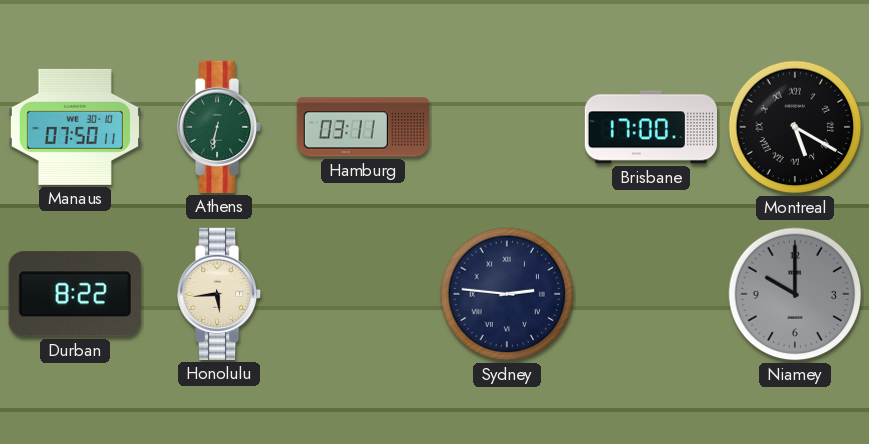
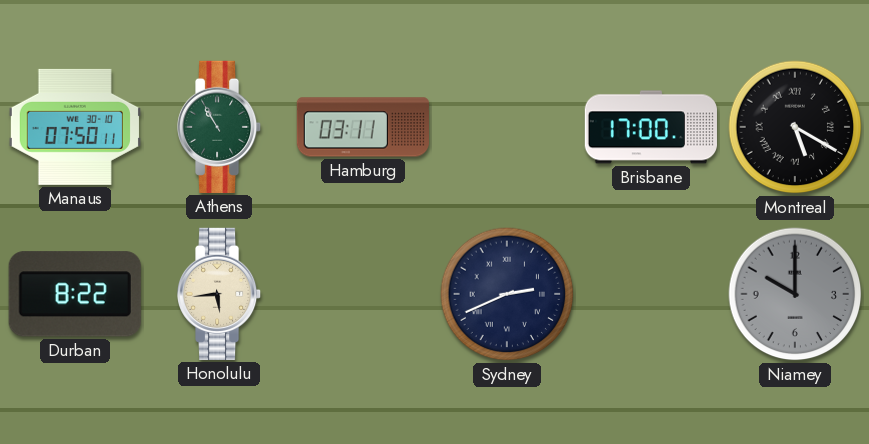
Athens: 6:32 -> 10:55
Sydney: 2:46 -> 2:41
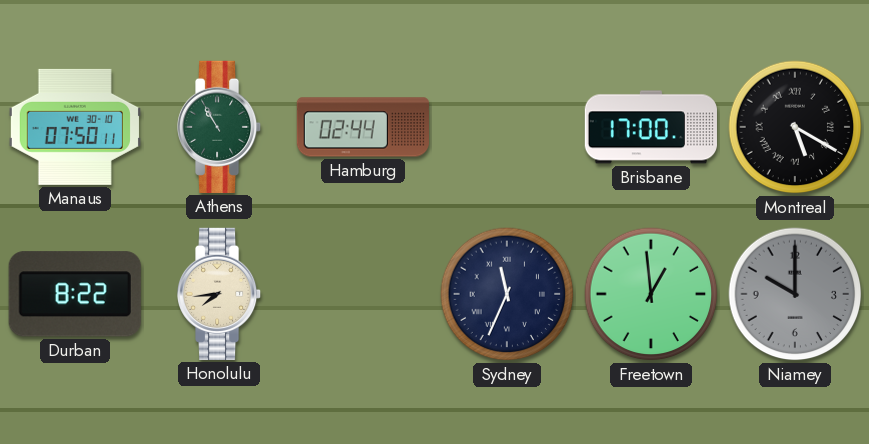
Hamburg: 03:11 -> 02:44
Honolulu: 5:44 -> 7:44
Sydney: 2:41 -> 11:34
Freetown: none -> 12:59
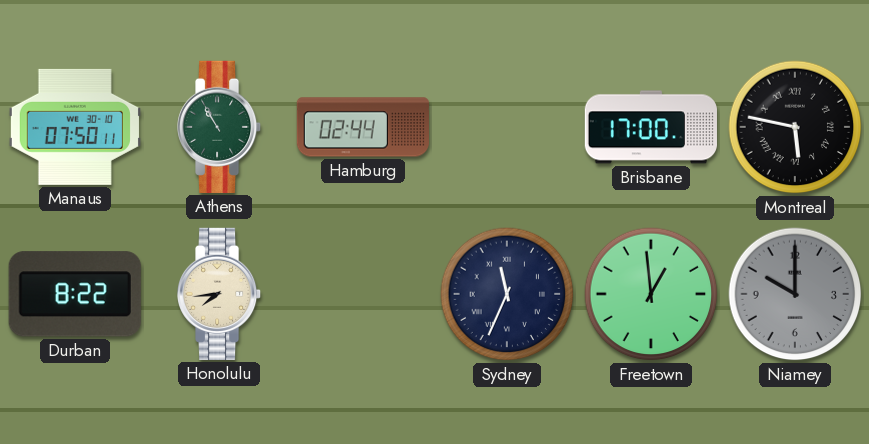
Montreal: 5:20 -> 5:47
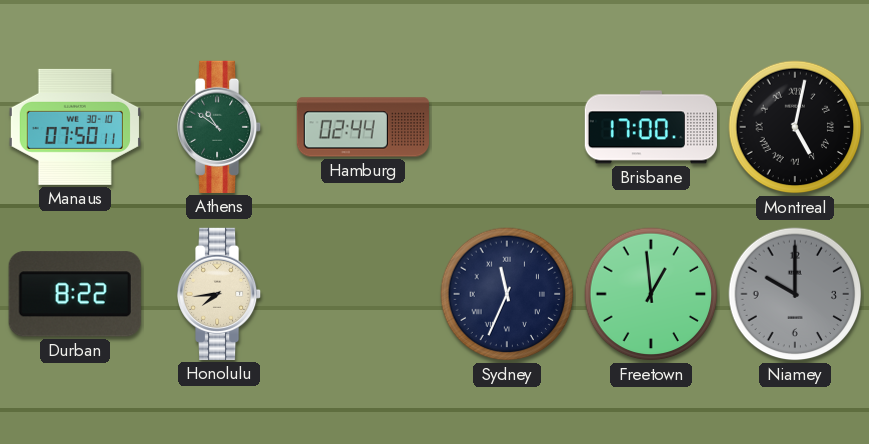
Athens: 10:55 -> 10:51
Montreal: 5:47 -> 5:02
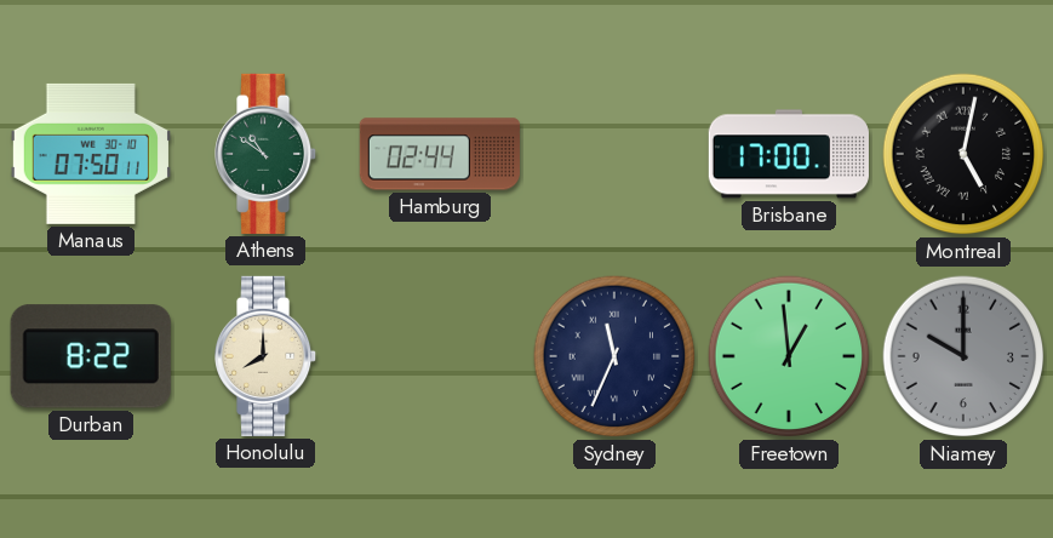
Honolulu: 7:44 -> 8:00
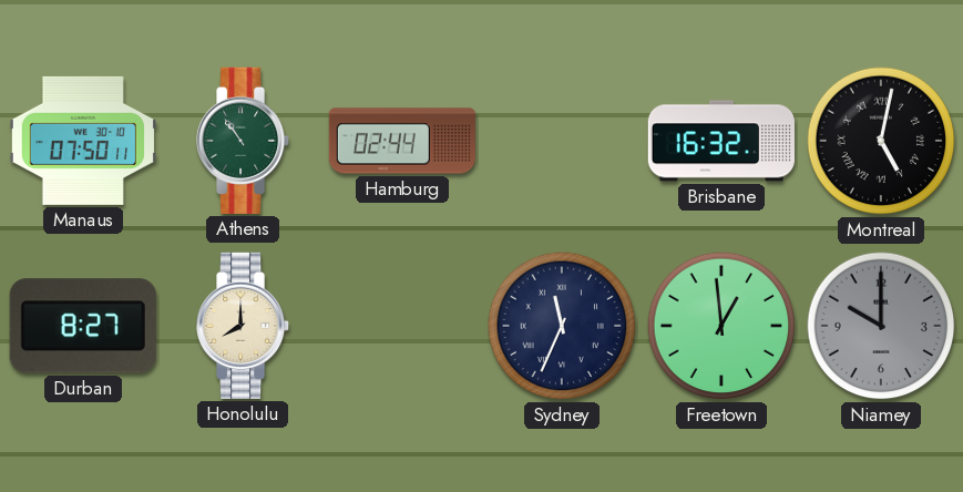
Athens: 10:51 -> 10:54
Brisbane: 17:00 -> 16:32
Durban: 8:22 -> 8:27
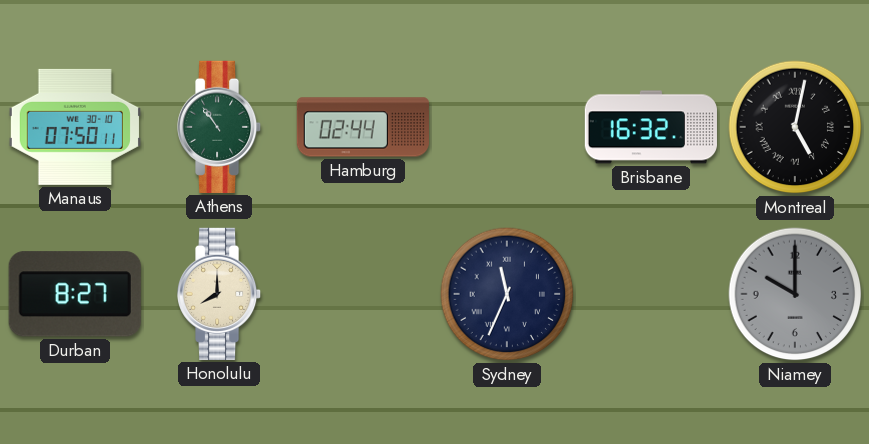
Freetown: 12:59 -> none
